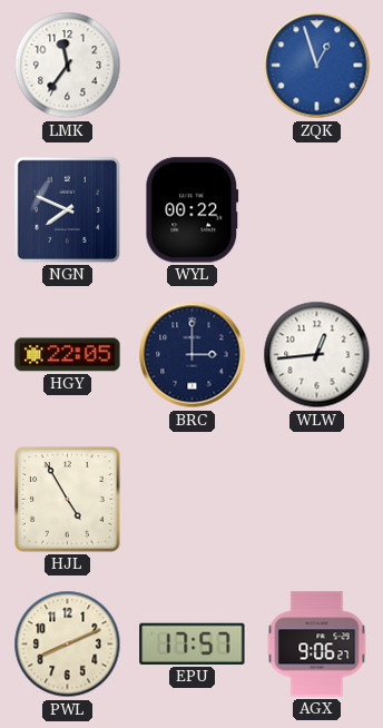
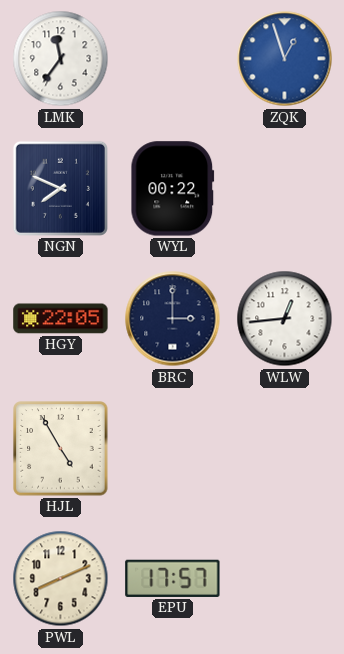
AGX: 9:06 -> none
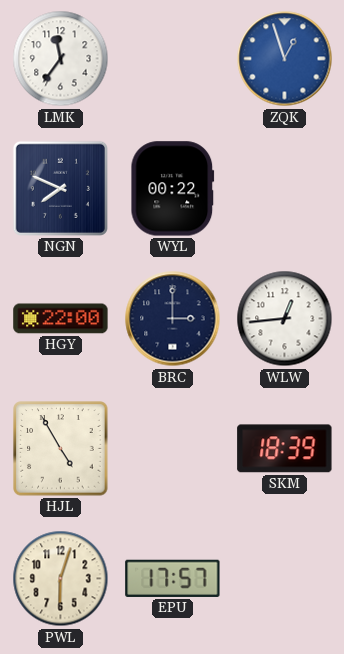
HGY: 22:05 -> 22:00
SKM: none -> 18:39
PWL: 8:11 -> 6:03
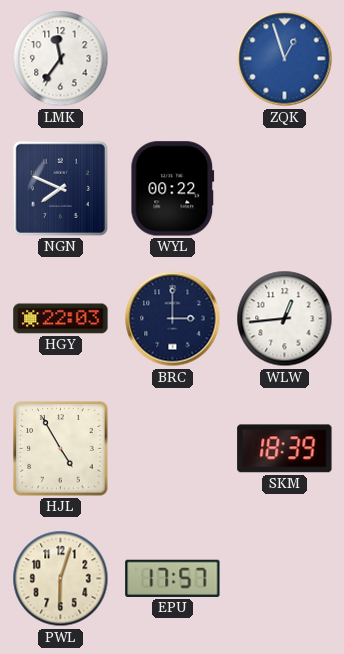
HGY: 22:00 -> 22:03
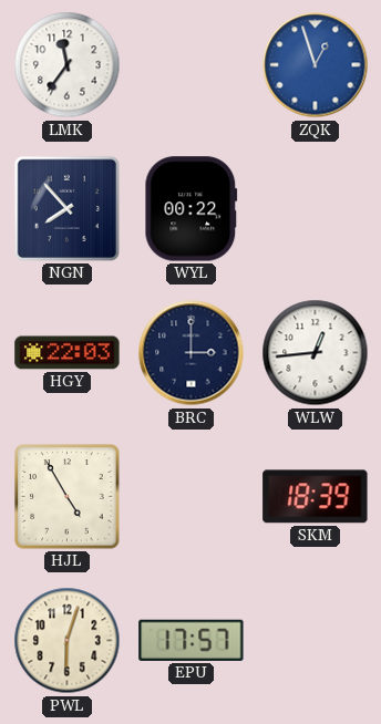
NGN: 7:49 -> 7:53
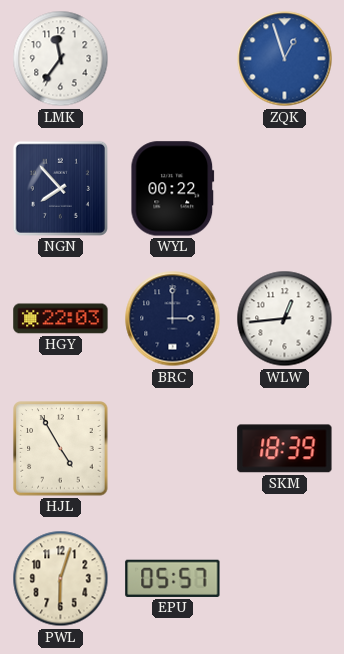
EPU: 17:57 -> 05:57
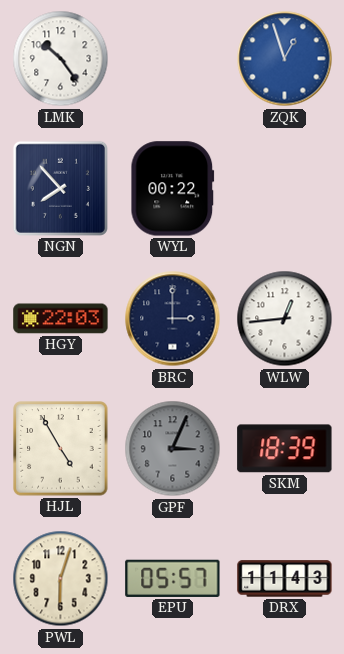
LMK: 11:36 -> 10:24
GPF: none -> 3:04
DRX: none -> 11:43
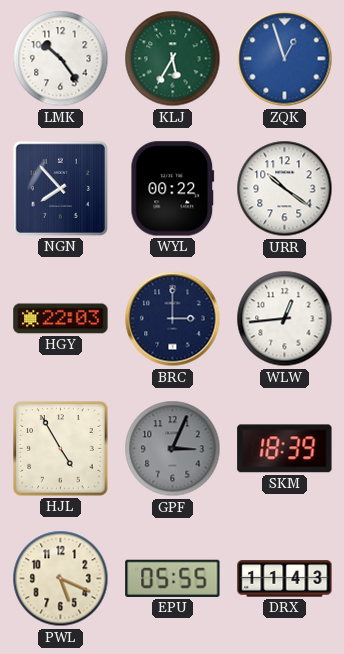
KLJ: none -> 5:35
URR: none -> 10:21
PWL: 6:03 -> 5:19
EPU: 05:57 -> 05:55
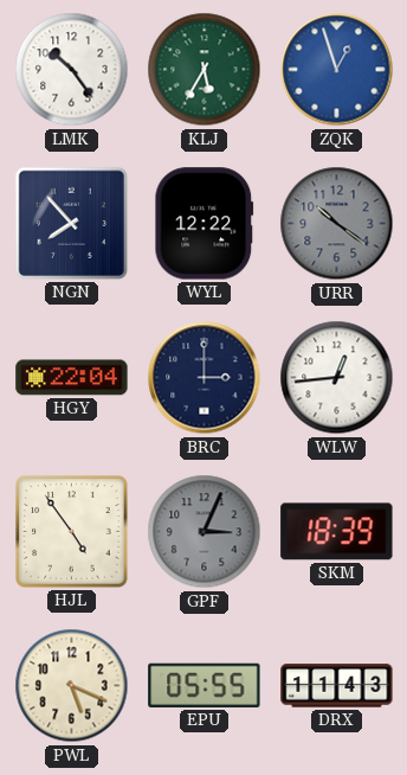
WYL: 00:22 -> 12:22
URR dial: white -> grey
HGY: 22:03 -> 22:04
HJL: 4:55 -> 4:54
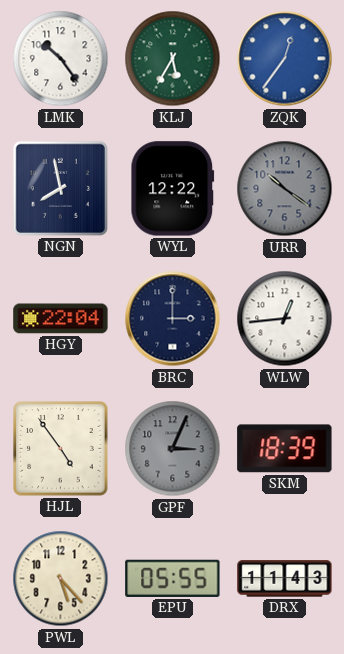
ZQK: 12:57 -> 12:36
NGN: 7:53 -> 7:58
PWL: 5:19 -> 5:23
